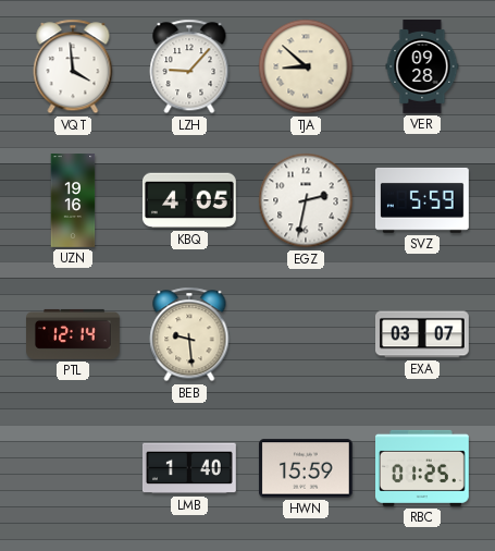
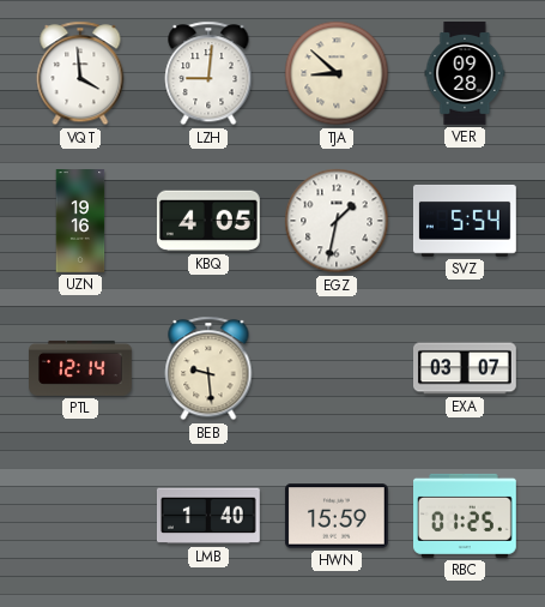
LZH: 9:07 -> 9:01
EGZ: 2:32 -> 1:32
SVZ: 5:59 -> 5:54
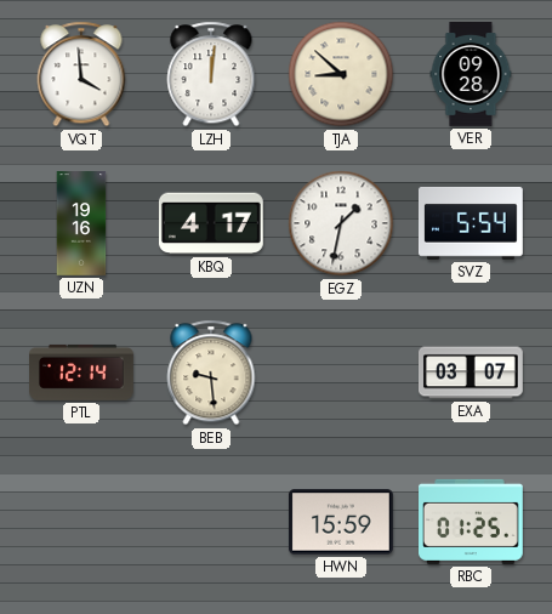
LZH: 9:01 -> 12:01
KBQ: 4:05 -> 4:17
LMB: 1:40 -> none
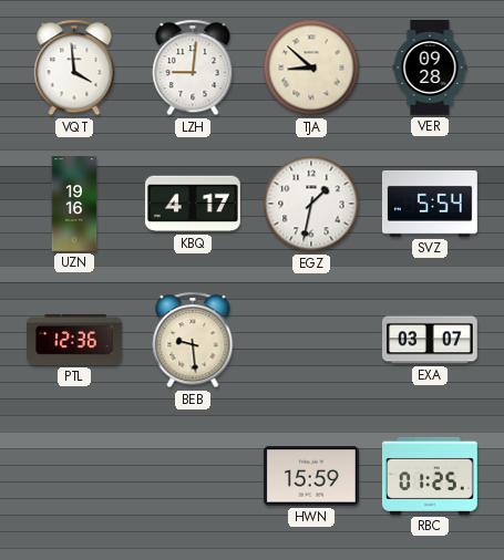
LZH: 12:01 -> 9:01
PTL: 12:14 -> 12:36
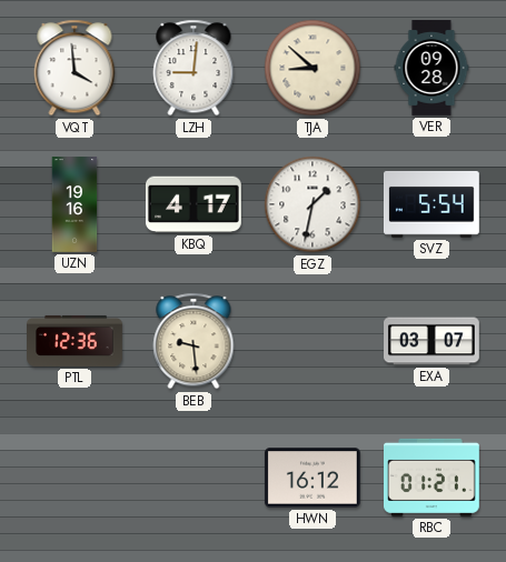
HWN: 15:59 -> 16:12
RBC: 01:25 -> 01:21
